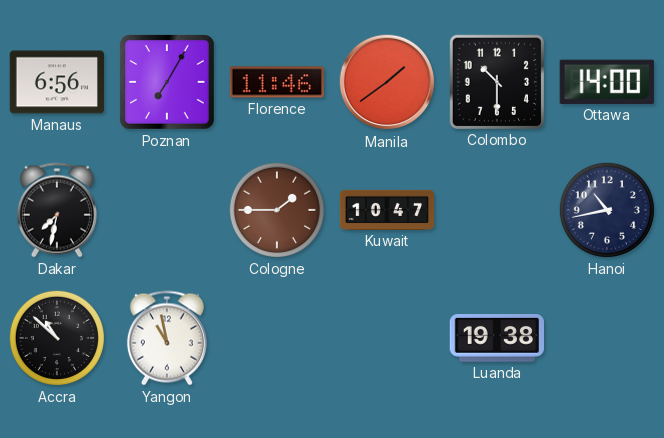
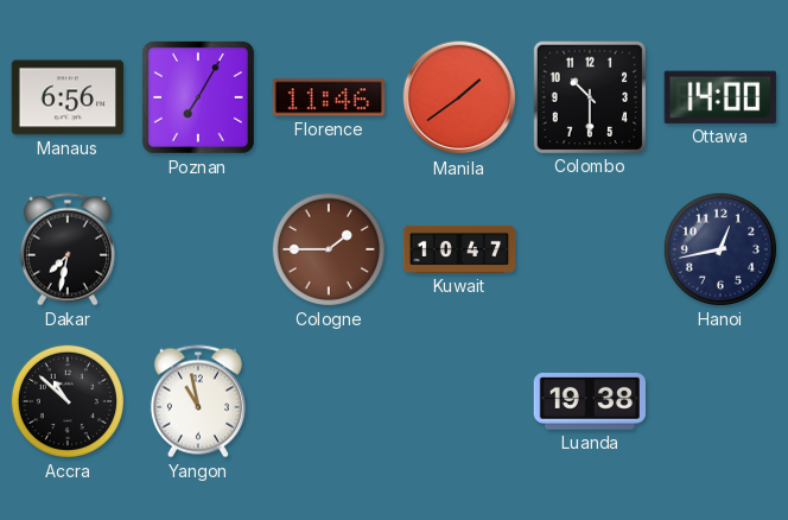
Hanoi: 10:43 -> 12:43
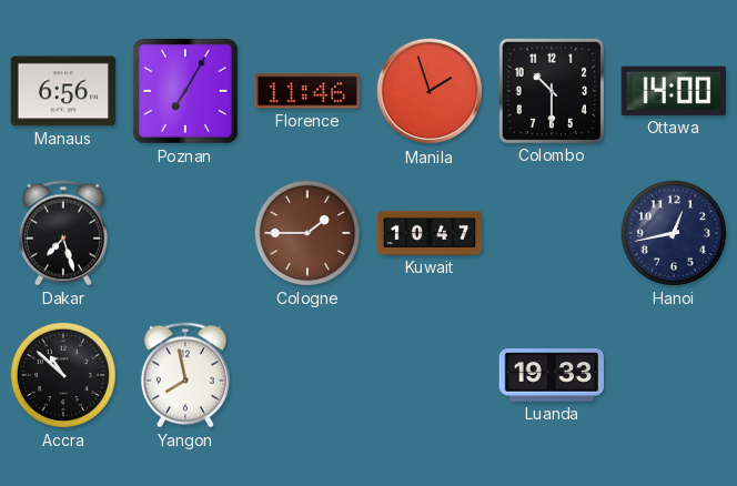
Manila: 1:39 -> 1:57
Dakar: 7:32 -> 7:27
Yangon: 10:58 -> 7:58
Luanda: 19:38 -> 19:33
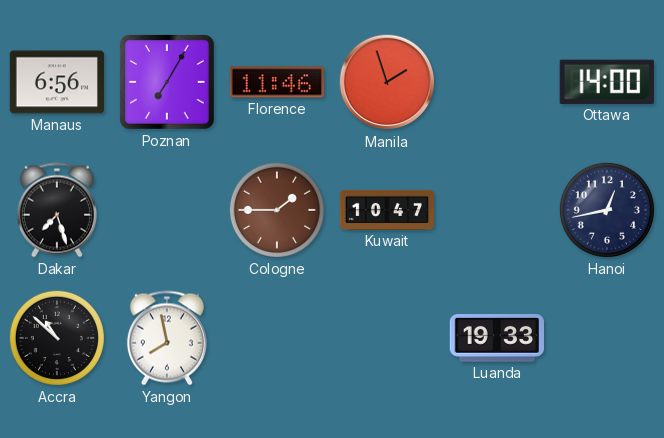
Colombo: 10:30 -> none
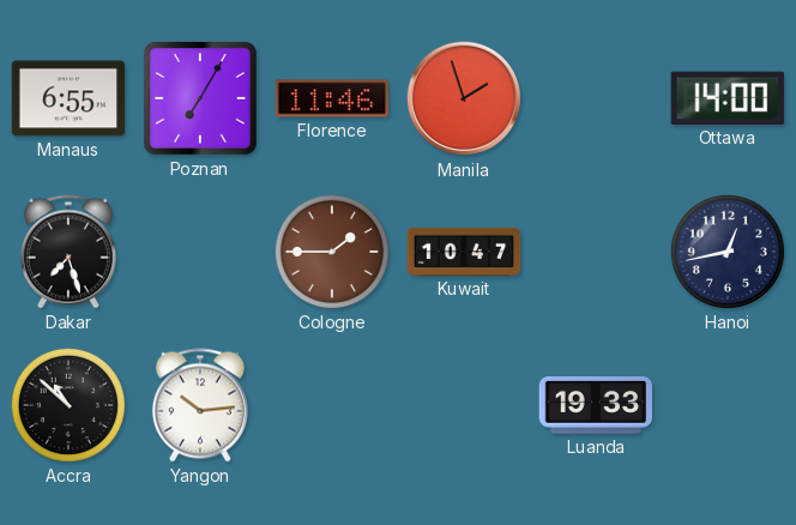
Manaus: 6:56 -> 6:55
Yangon: 7:58 -> 10:14
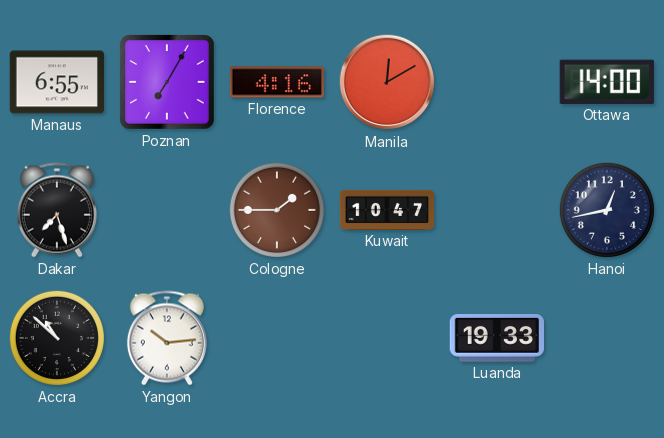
Florence: 11:46 -> 4:16
Manila: 1:57 -> 12:10
